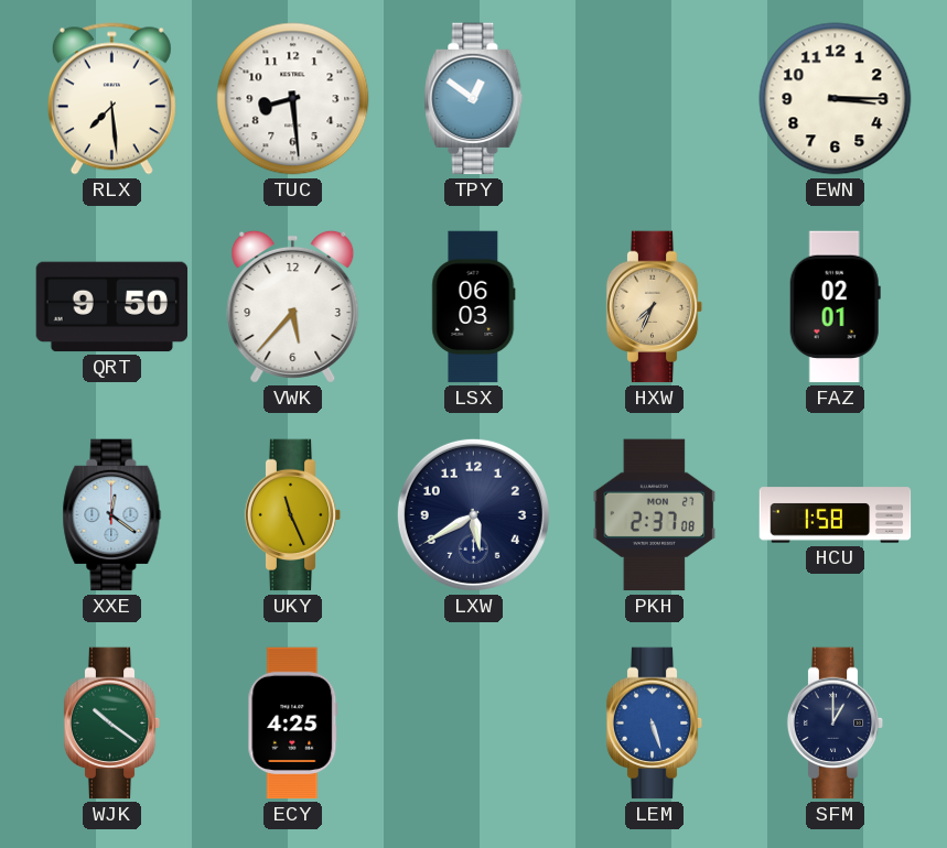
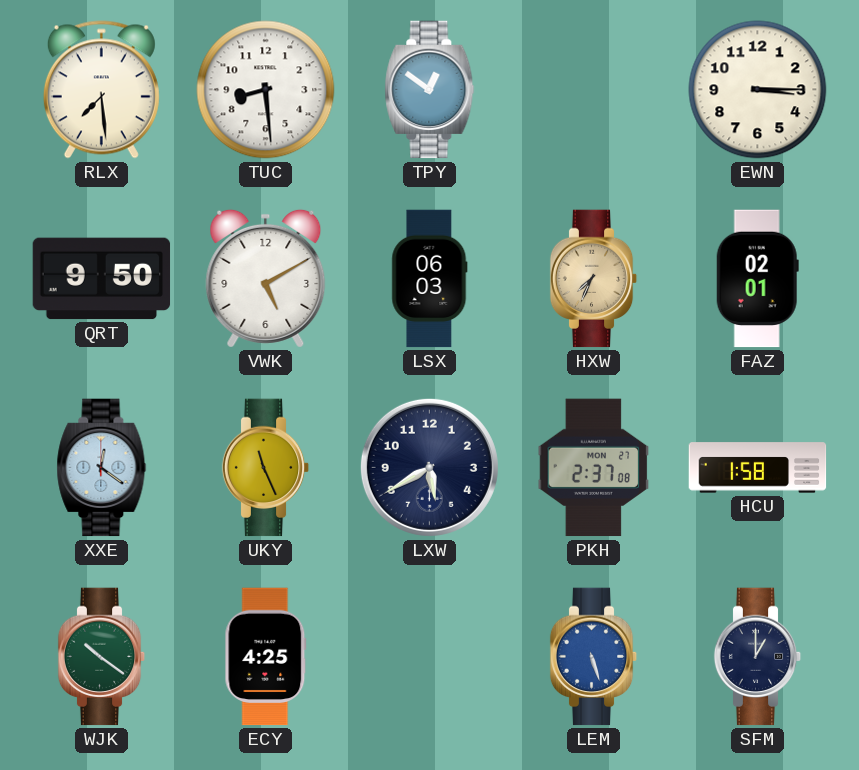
VWK: 5:37 -> 5:10
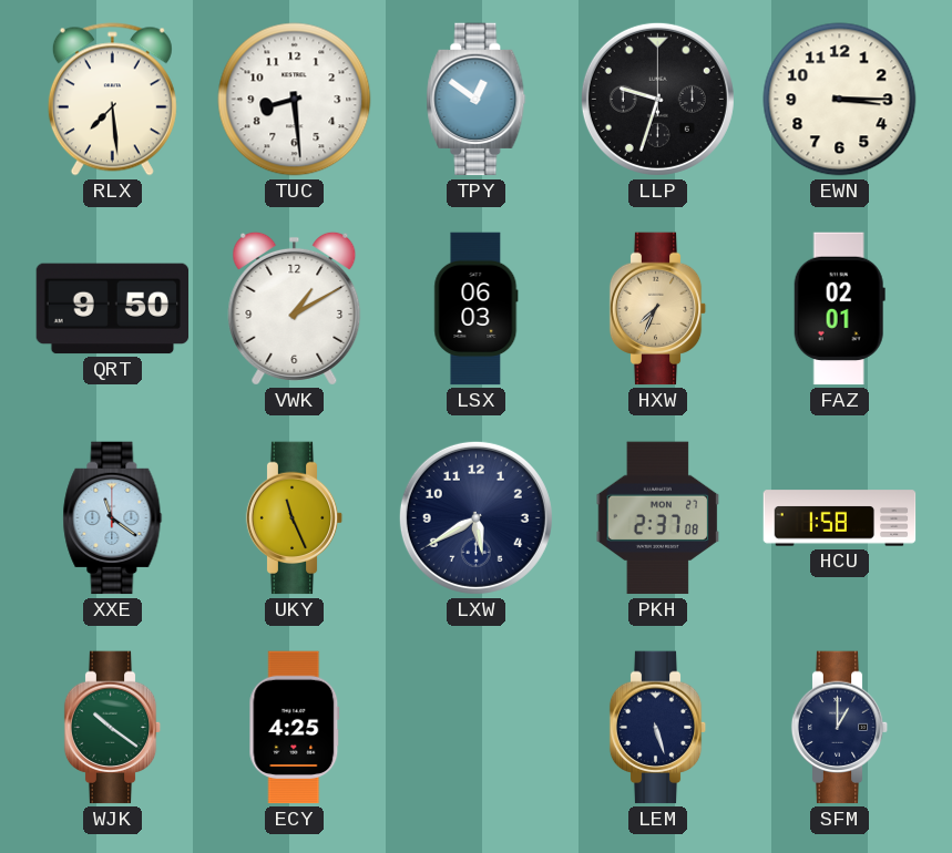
LLP: none -> 9:33
VWK: 5:10 -> 1:10
XXE: 12:21 -> 11:21
LEM dial: blue -> navy
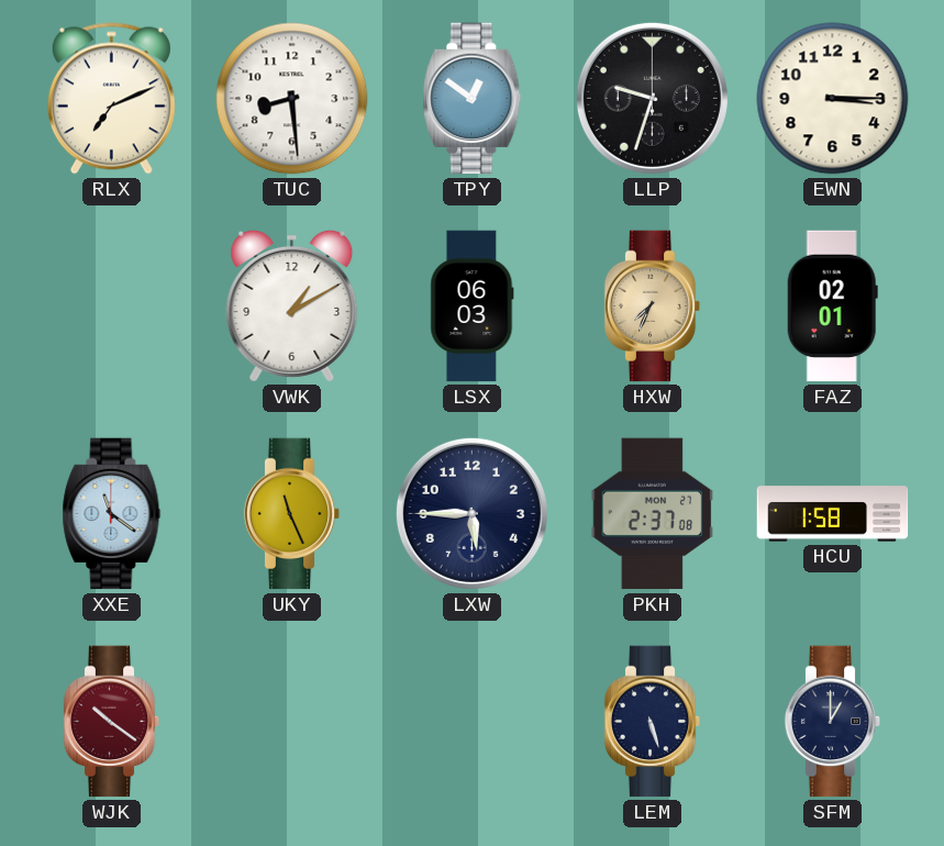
RLX: 7:29 -> 7:11
QRT: 9:50 -> none
LXW: 5:40 -> 5:45
WJK dial: green -> burgundy
ECY: 4:25 -> none
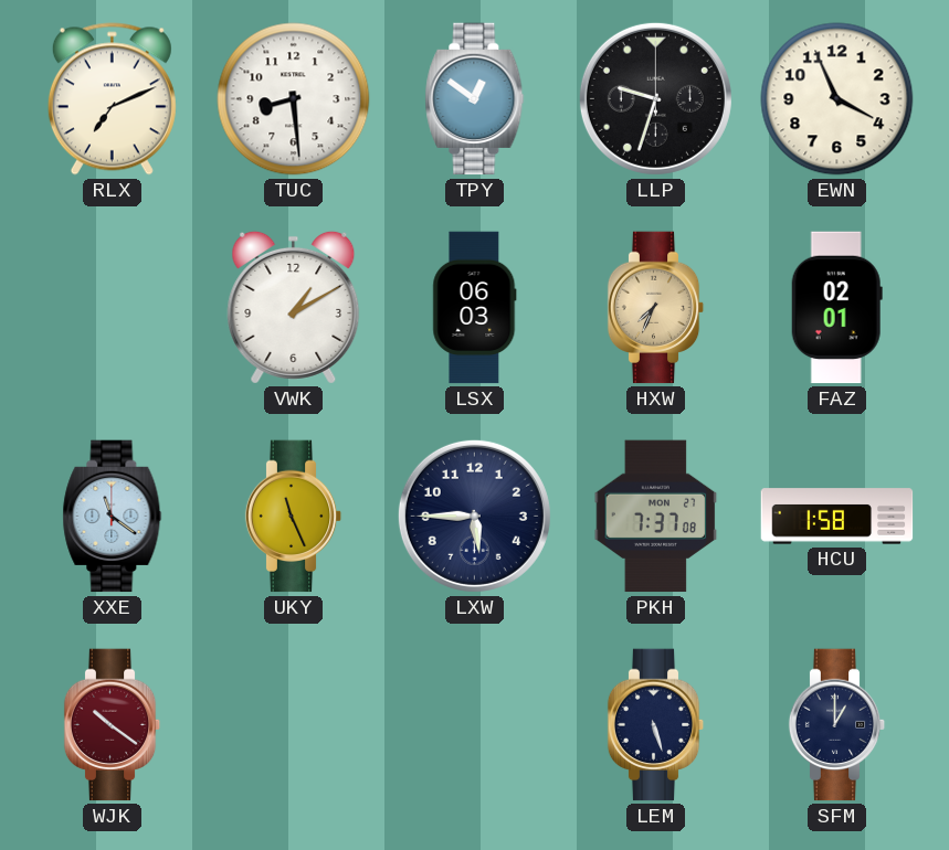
EWN: 3:15 -> 3:56
PKH: 2:37 -> 7:37
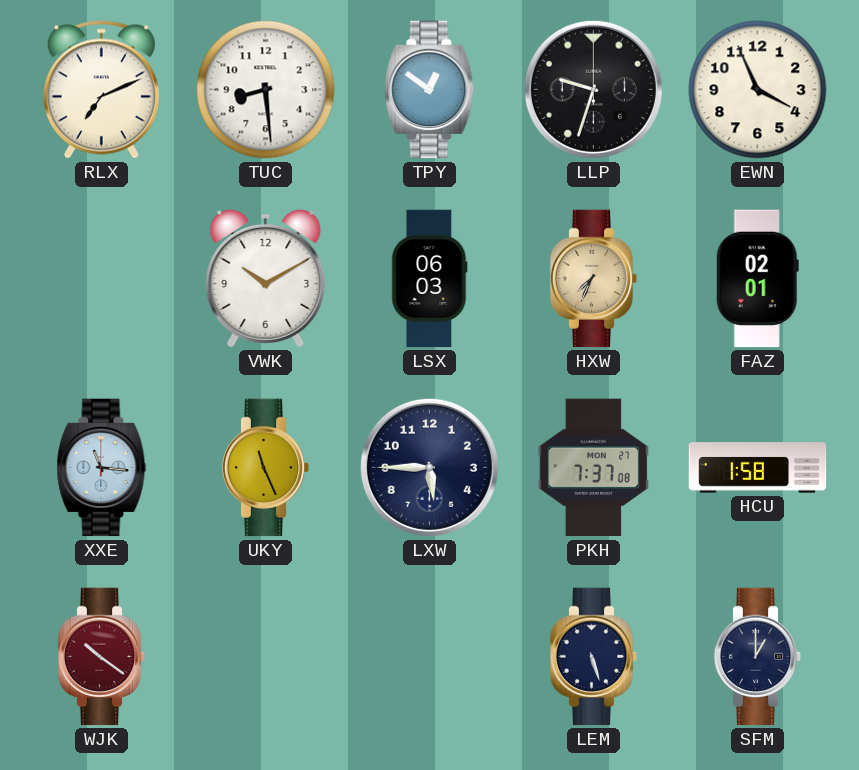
VWK: 1:10 -> 10:10
XXE: 11:21 -> 11:16
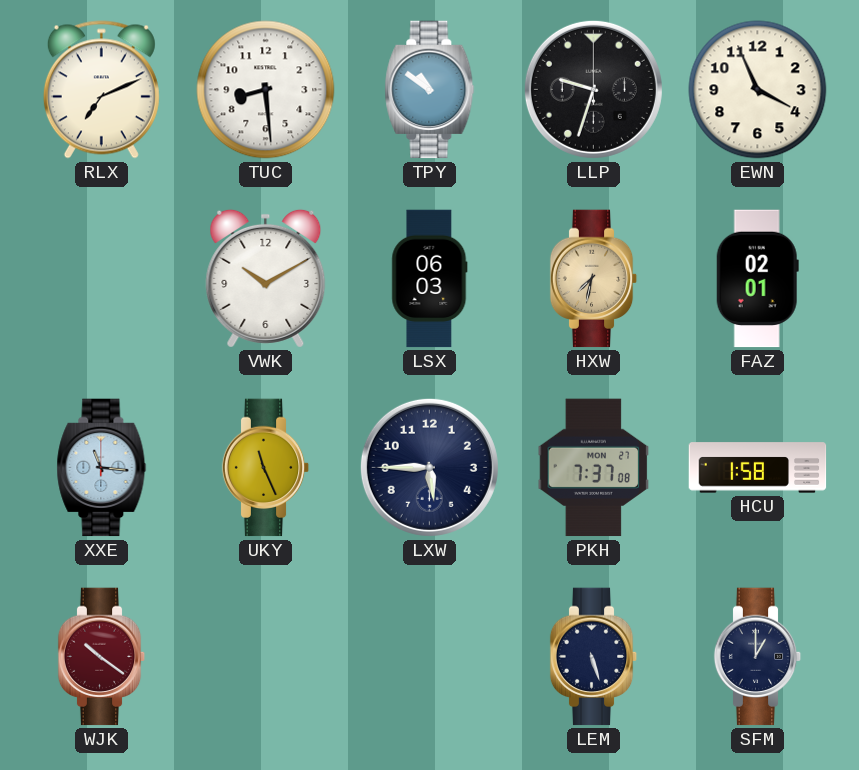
TPY: 12:51 -> 10:51
HXW: 7:34 -> 7:32
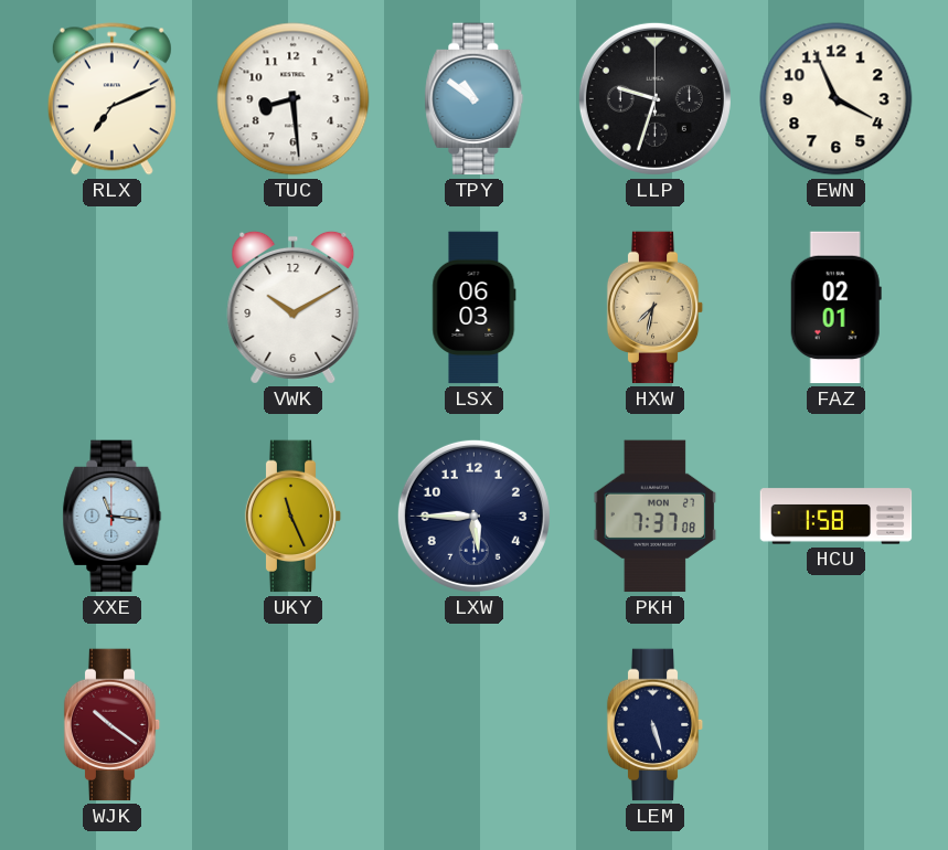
SFM: 1:00 -> none
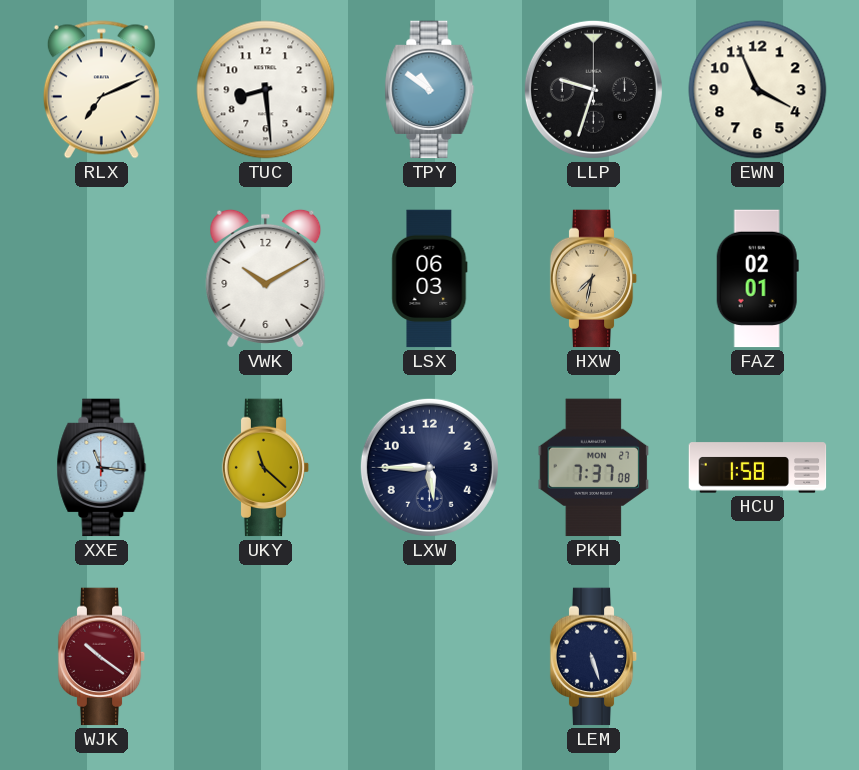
UKY: 11:26 -> 11:22
